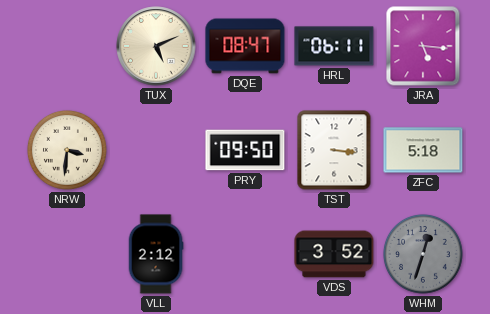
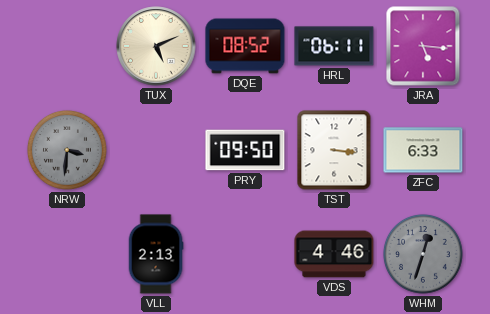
DQE: 08:47 -> 08:52
NRW dial: cream -> grey
ZFC: 5:18 -> 6:33
VLL: 2:12 -> 2:13
VDS: 3:52 -> 4:46
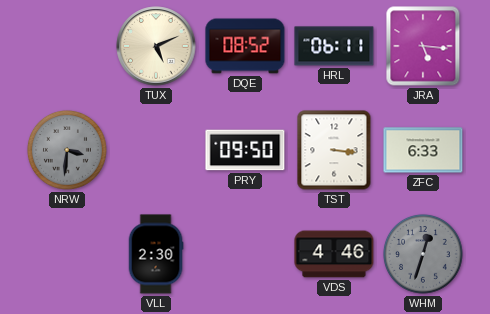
VLL: 2:13 -> 2:30
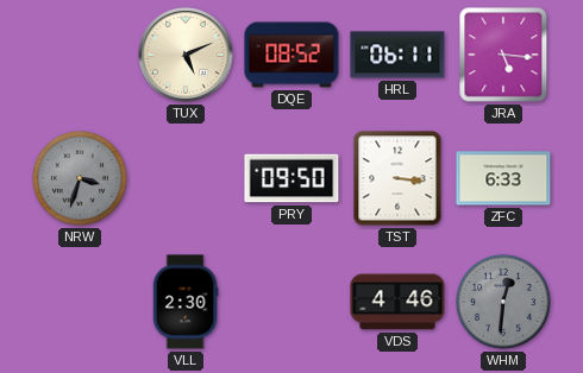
NRW: 3:31 -> 3:33
WHM: 12:33 -> 12:31
